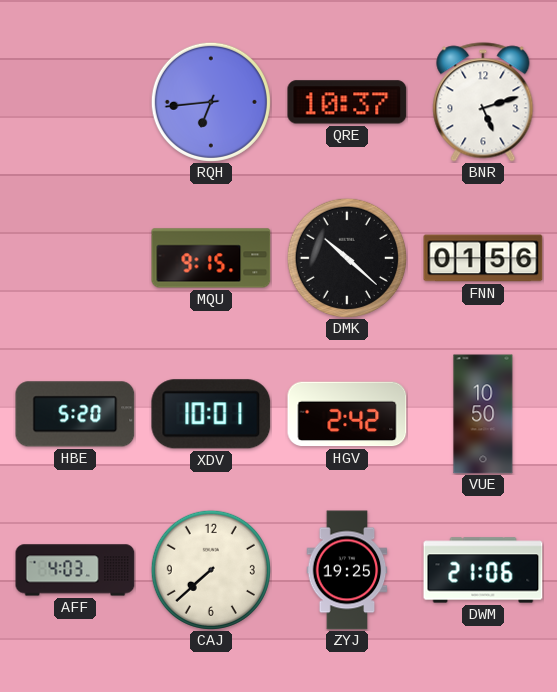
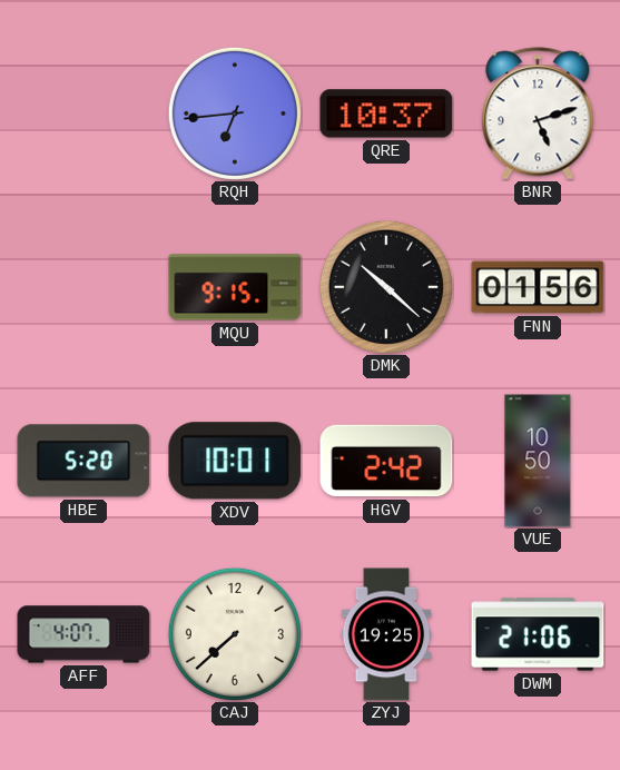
AFF: 4:03 -> 4:07
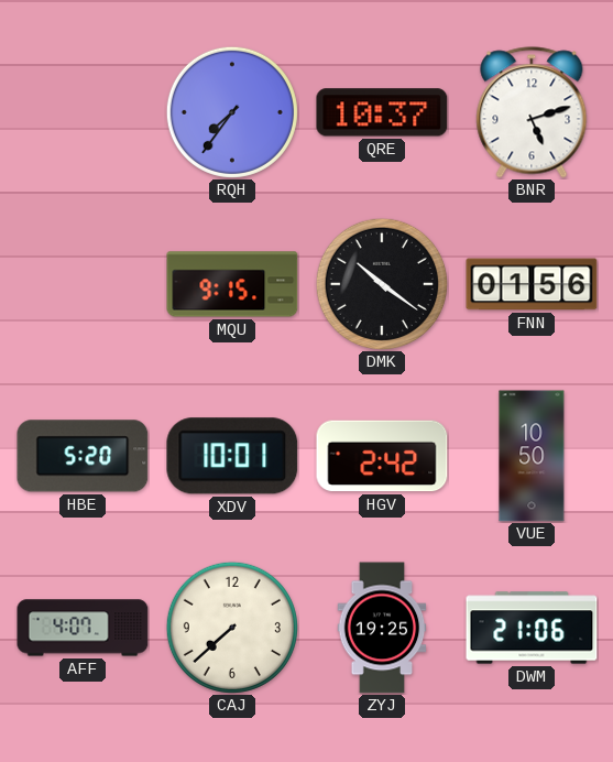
RQH: 6:44 -> 7:36
DMK: 10:22 -> 10:21
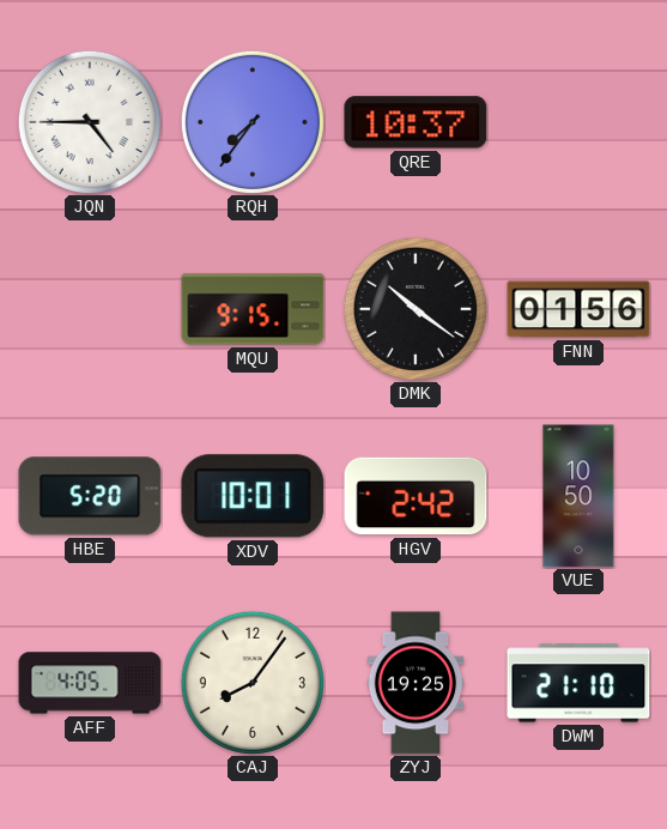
JQN: none -> 4:45
BNR: 5:12 -> none
AFF: 4:07 -> 4:05
CAJ: 7:38 -> 8:06
DWM: 21:06 -> 21:10
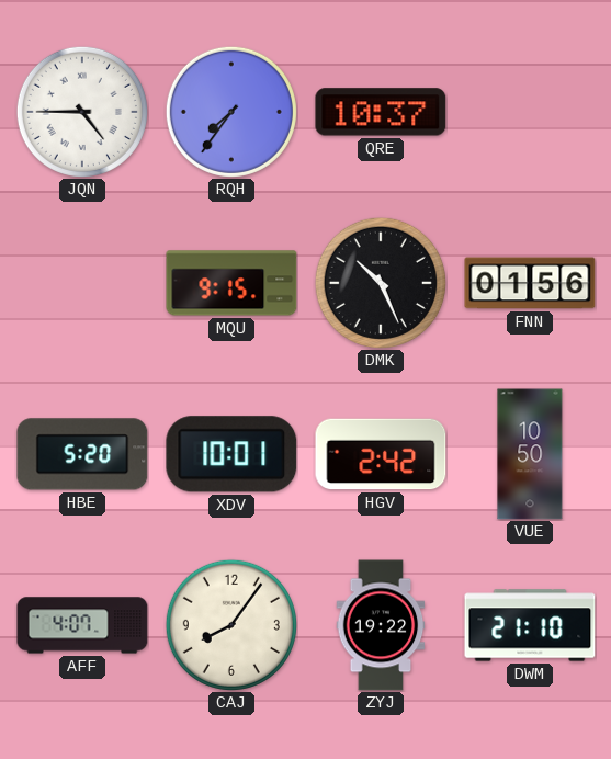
DMK: 10:21 -> 10:26
AFF: 4:05 -> 4:07
ZYJ: 19:25 -> 19:22
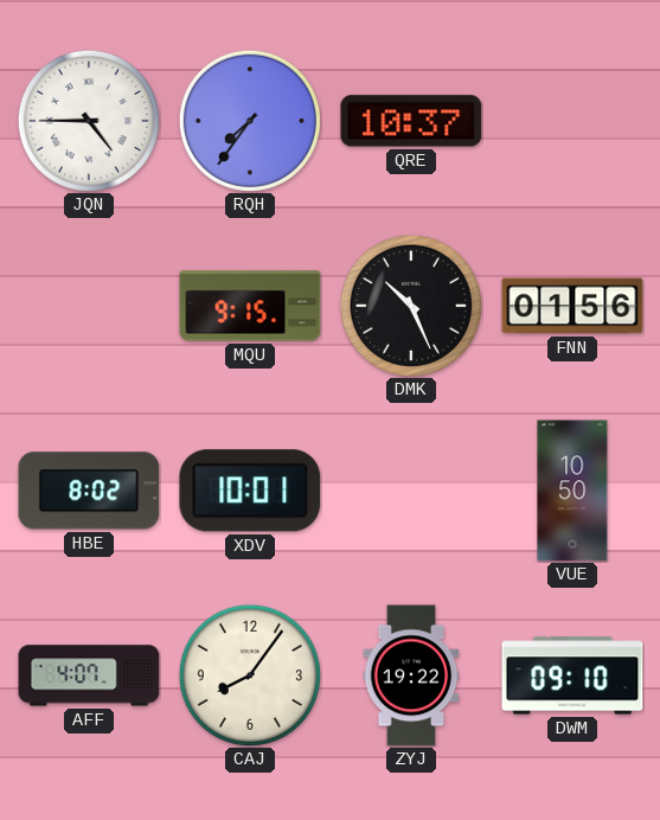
HBE: 5:20 -> 8:02
HGV: 2:42 -> none
DWM: 21:10 -> 09:10
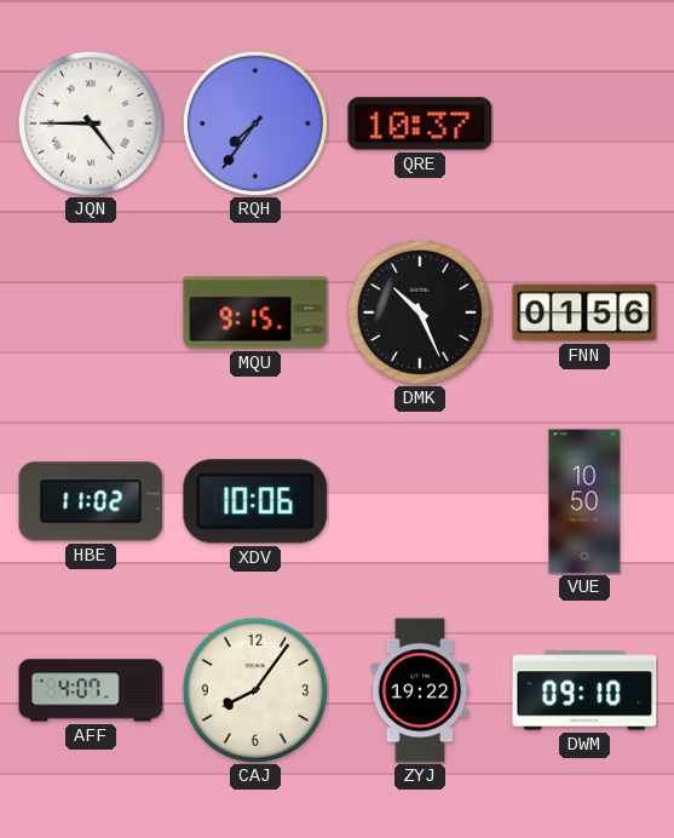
HBE: 8:02 -> 11:02
XDV: 10:01 -> 10:06
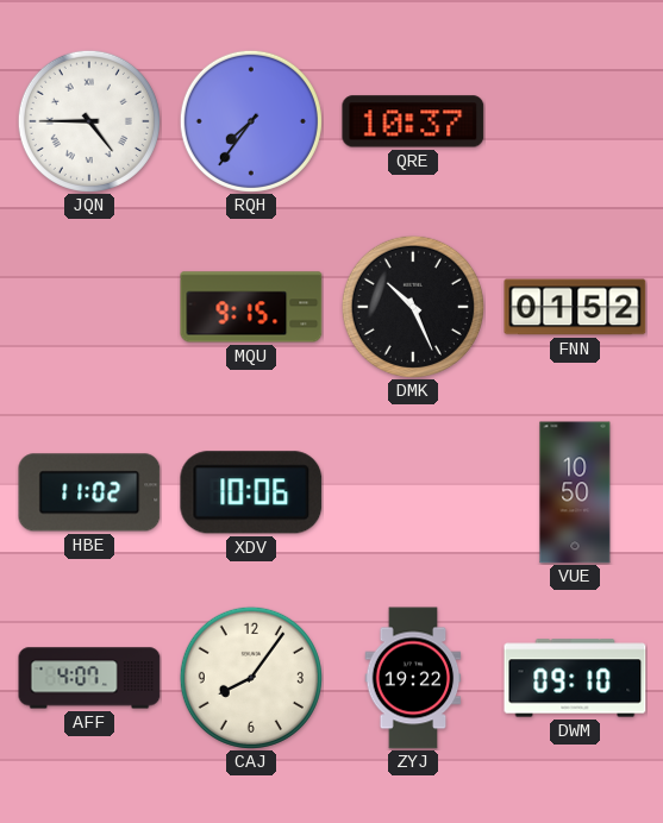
FNN: 01:56 -> 01:52
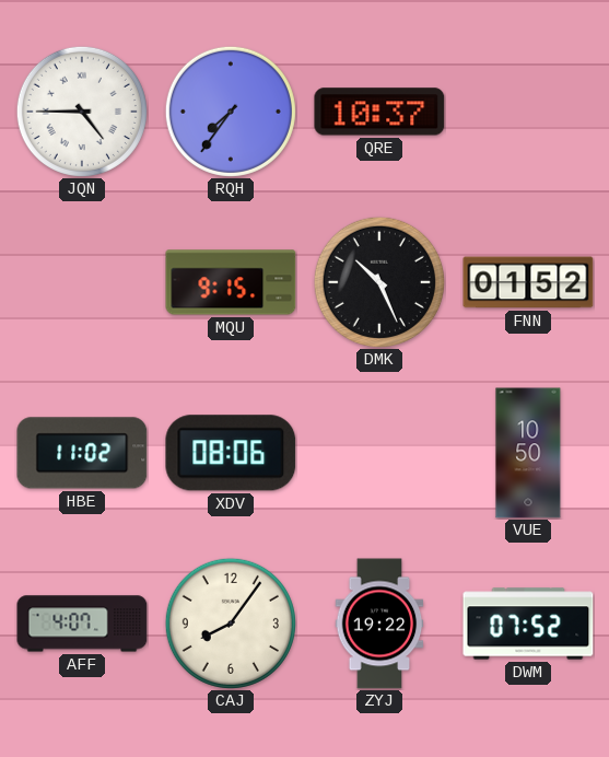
XDV: 10:06 -> 08:06
DWM: 09:10 -> 07:52
